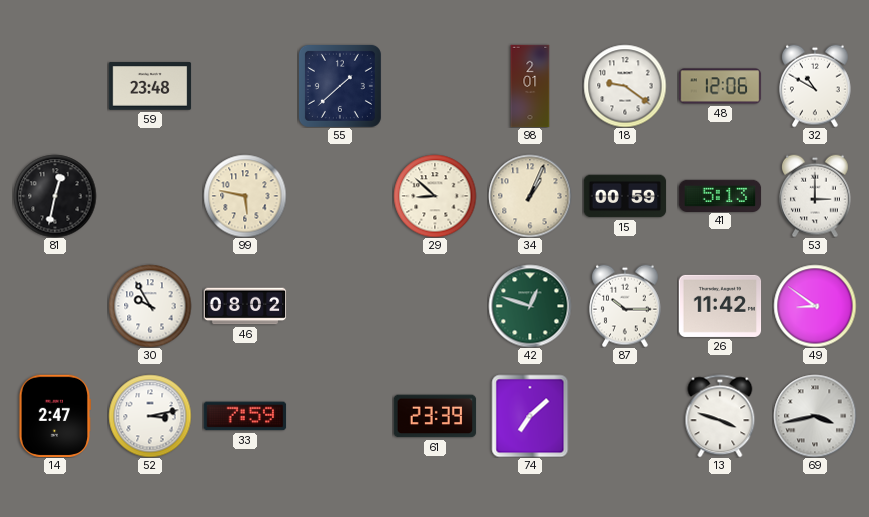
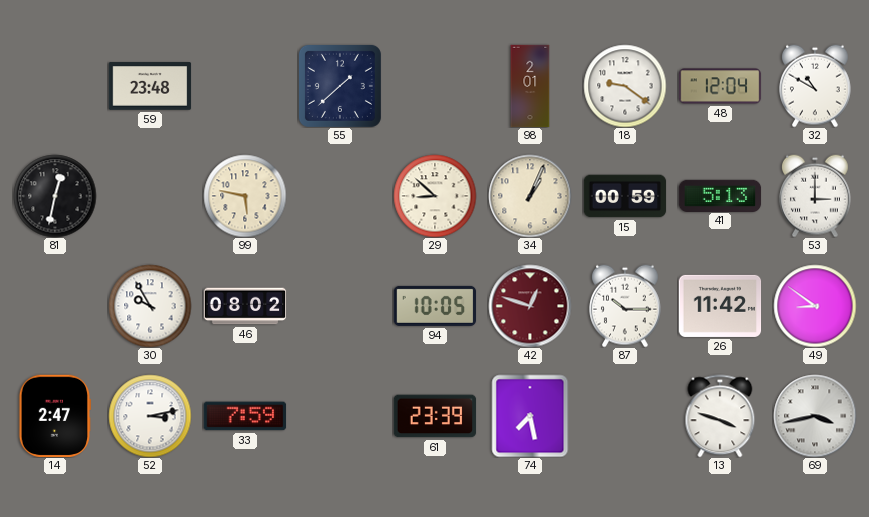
48: 12:06 -> 12:04
94: none -> 10:05
42 dial: green -> burgundy
74: 7:08 -> 7:28
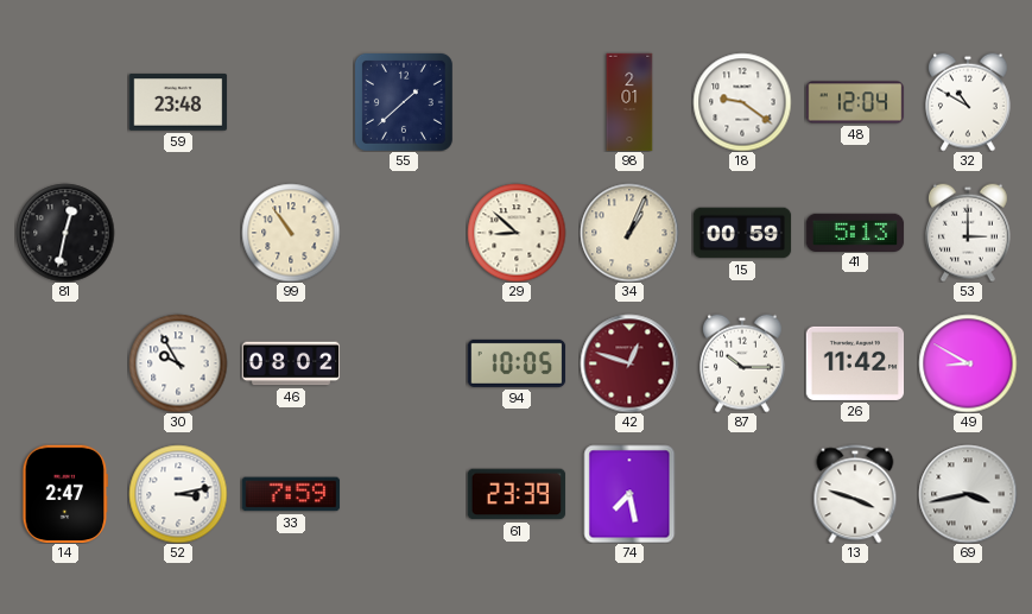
99: 5:47 -> 10:54
49: 8:51 -> 8:50
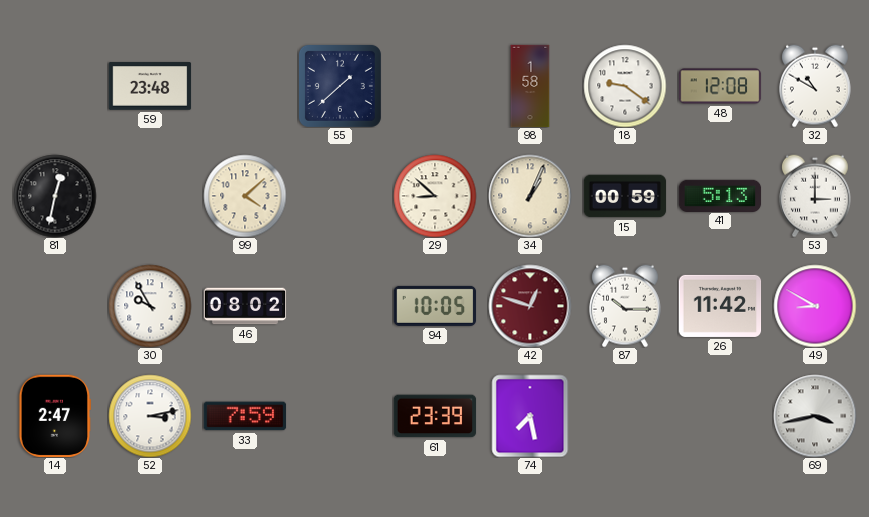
98: 2:01 -> 1:58
48: 12:04 -> 12:08
99: 10:54 -> 4:08
13: 3:48 -> none
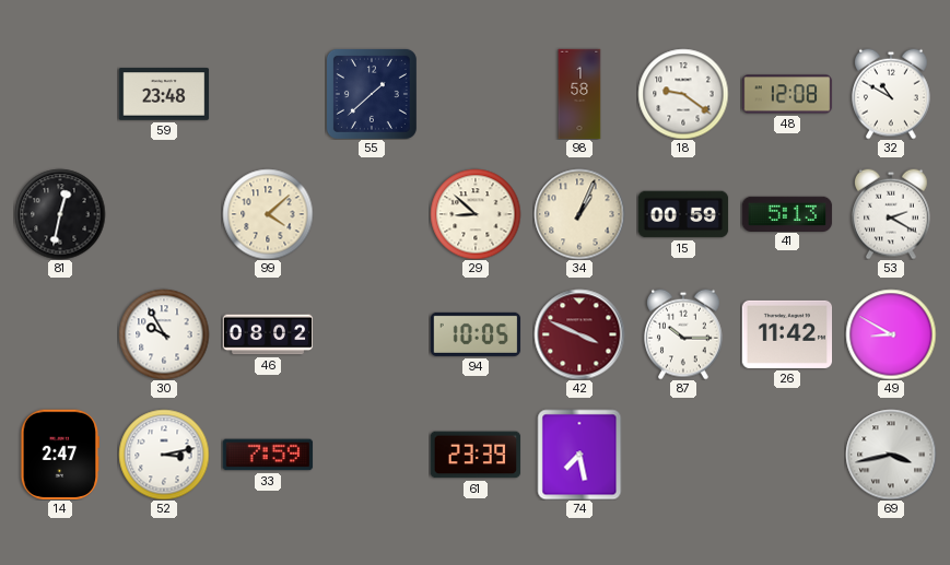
53: 3:00 -> 2:20
42: 12:48 -> 3:49
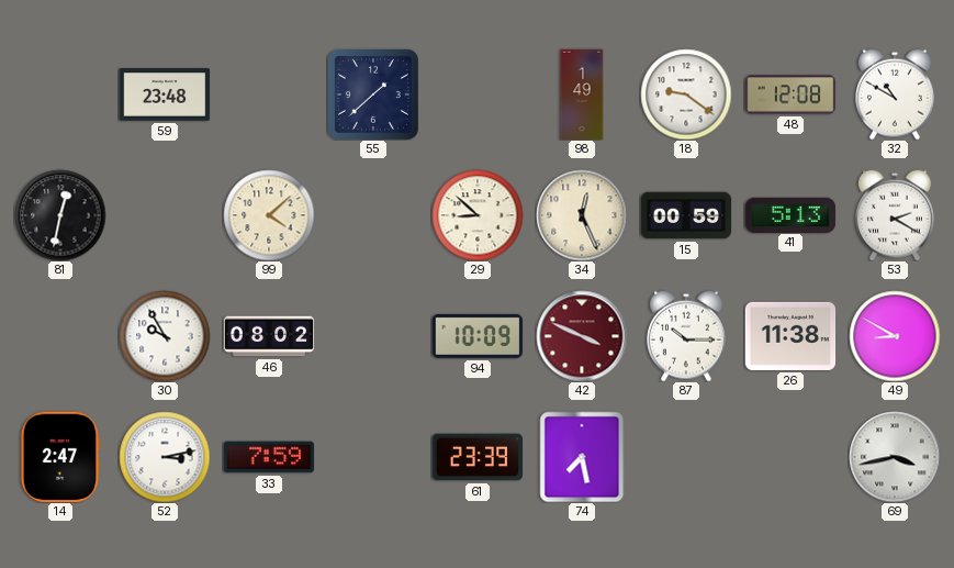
98: 1:58 -> 1:49
34: 1:04 -> 12:26
94: 10:05 -> 10:09
26: 11:42 -> 11:38
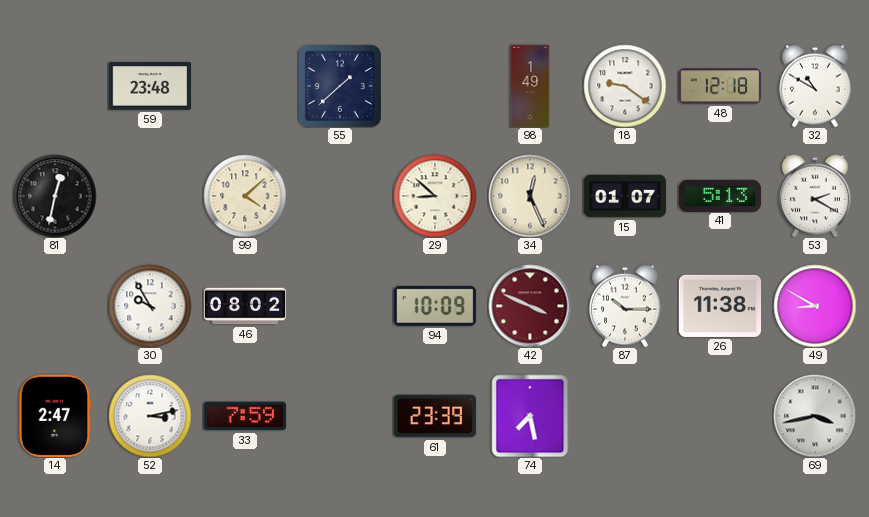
48: 12:08 -> 12:18
15: 00:59 -> 01:07
